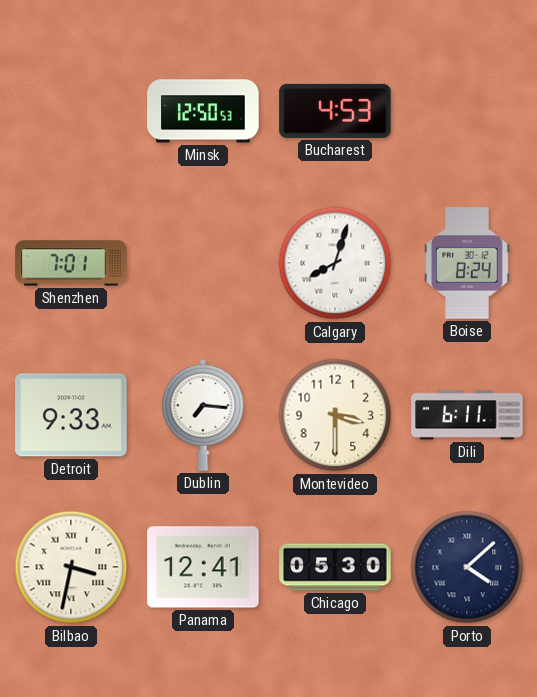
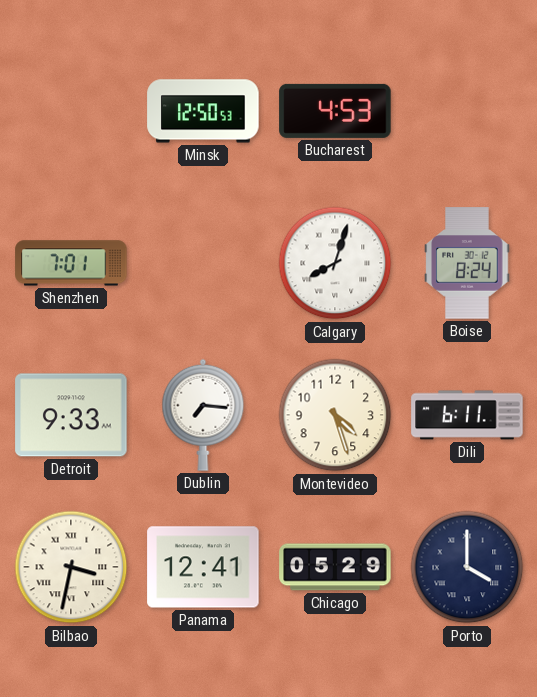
Montevideo: 3:30 -> 4:27
Chicago: 05:30 -> 05:29
Porto: 4:08 -> 4:00
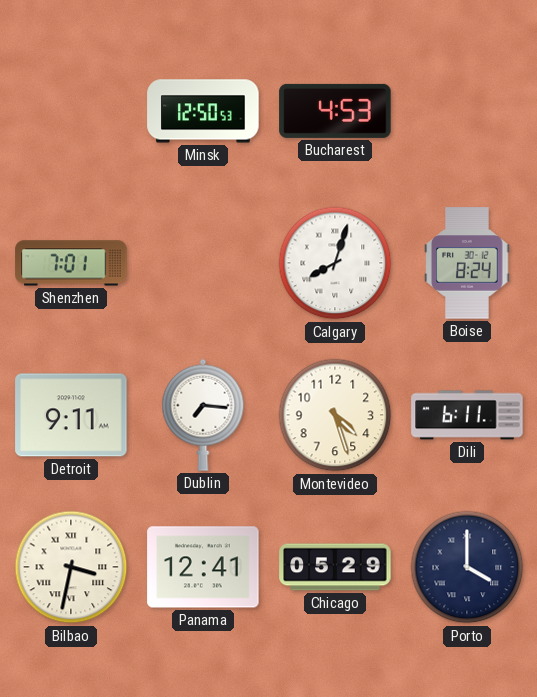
Detroit: 9:33 -> 9:11
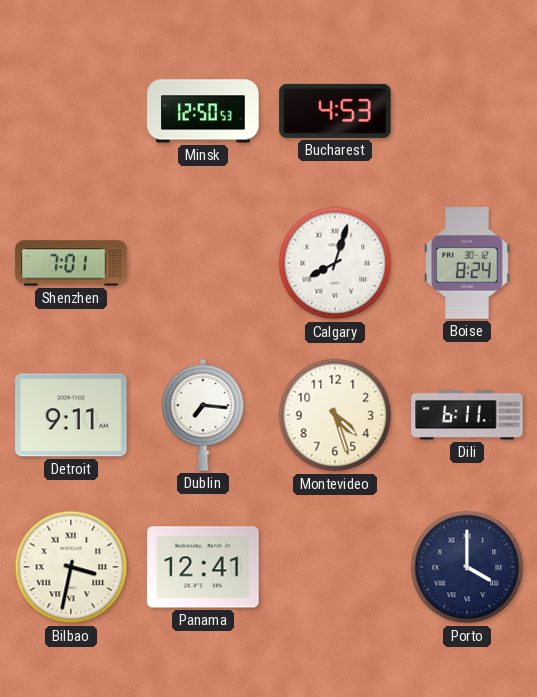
Chicago: 05:29 -> none
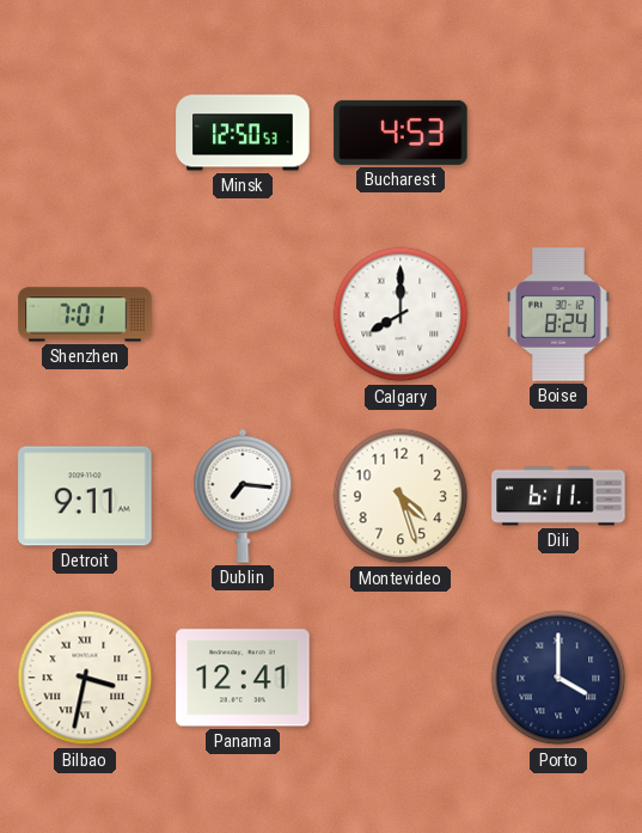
Calgary: 8:03 -> 8:00
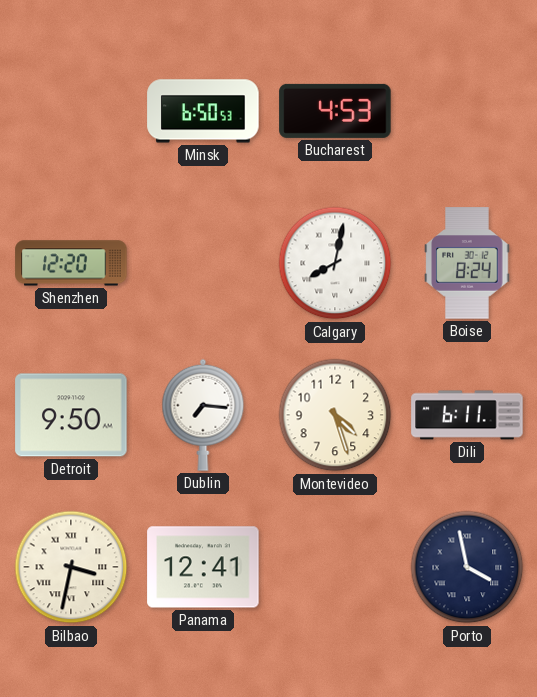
Minsk: 12:50 -> 6:50
Shenzhen: 7:01 -> 12:20
Calgary: 8:00 -> 8:02
Detroit: 9:11 -> 9:50
Porto: 4:00 -> 3:58
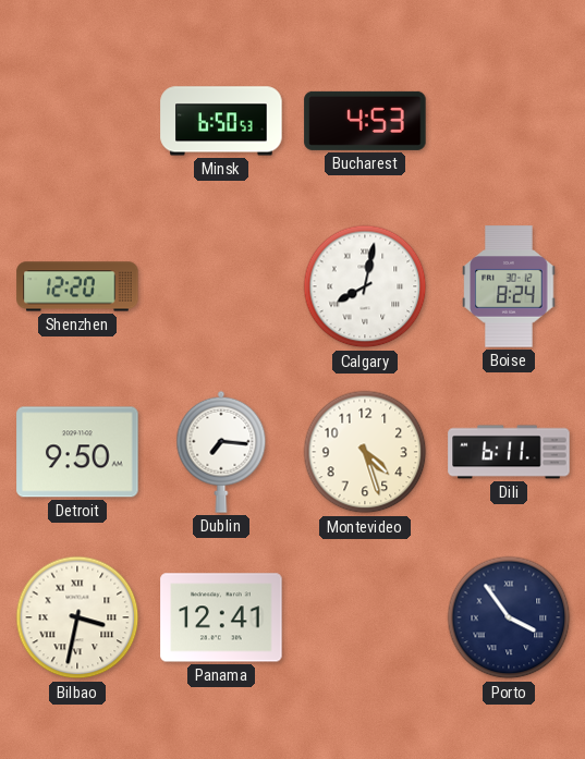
Porto: 3:58 -> 3:54
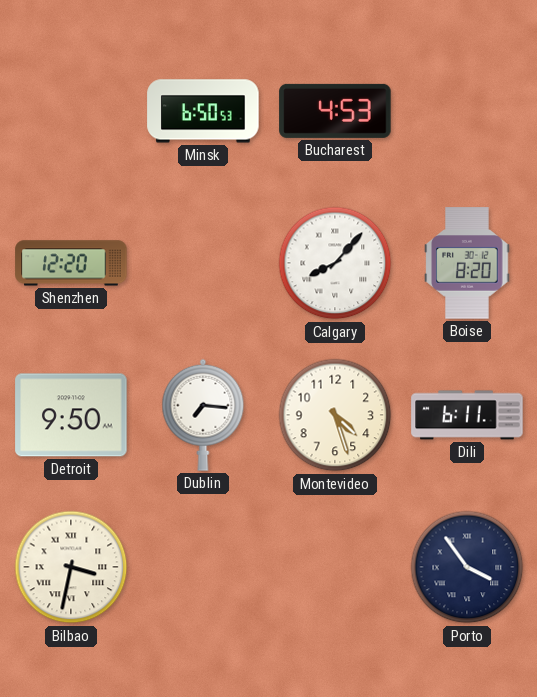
Calgary: 8:02 -> 8:07
Boise: 8:24 -> 8:20
Panama: 12:41 -> none
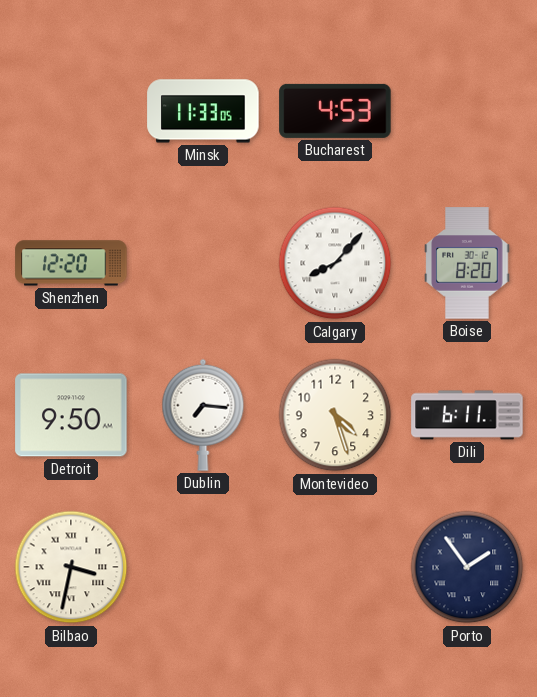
Minsk: 6:50 -> 11:33
Porto: 3:54 -> 1:54
